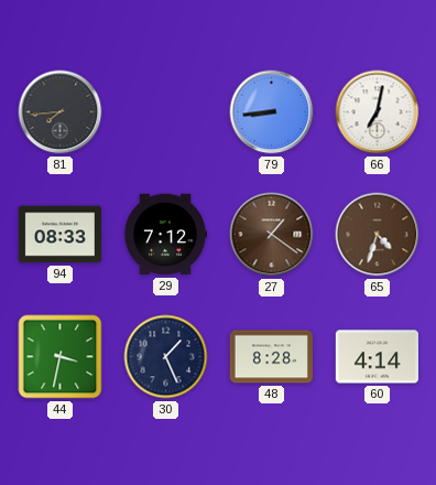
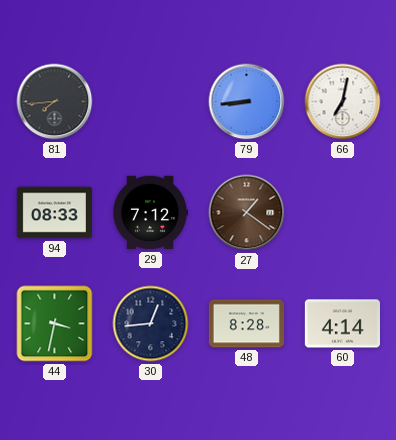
65: 4:33 -> none
30: 1:26 -> 12:44
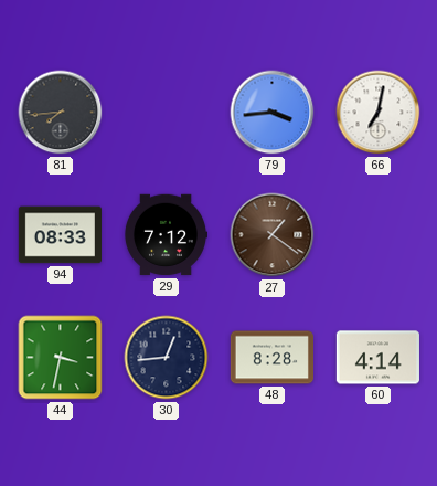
79: 8:44 -> 3:44
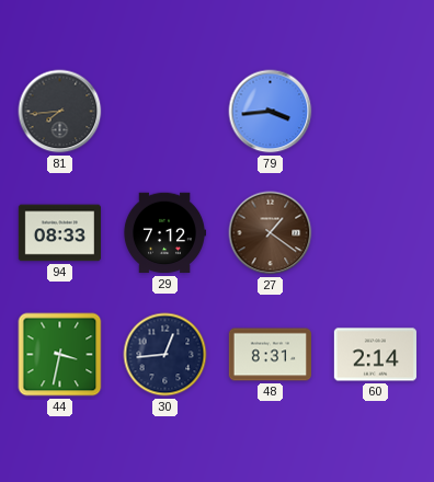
66: 7:02 -> none
48: 8:28 -> 8:31
60: 4:14 -> 2:14
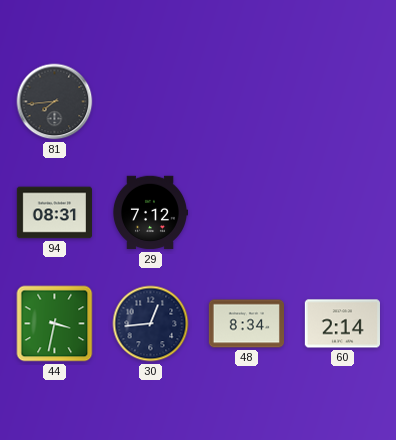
79: 3:44 -> none
94: 08:33 -> 08:31
27: 1:21 -> none
48: 8:31 -> 8:34
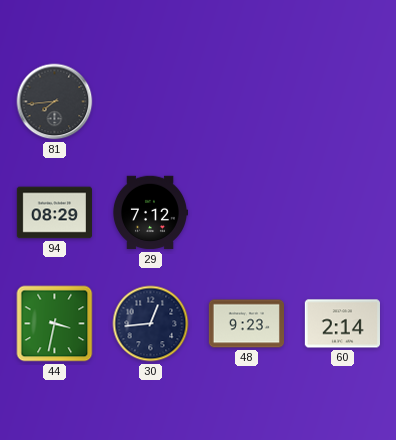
94: 08:31 -> 08:29
48: 8:34 -> 9:23
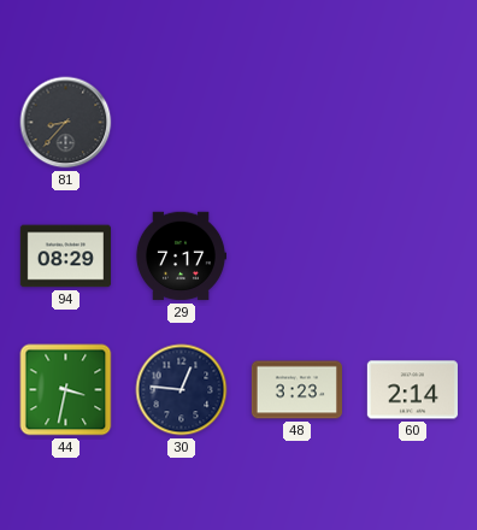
81: 7:44 -> 8:37
29: 7:12 -> 7:17
30: 12:44 -> 12:46
48: 9:23 -> 3:23
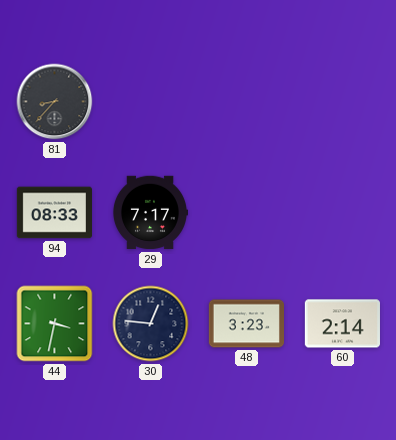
94: 08:29 -> 08:33
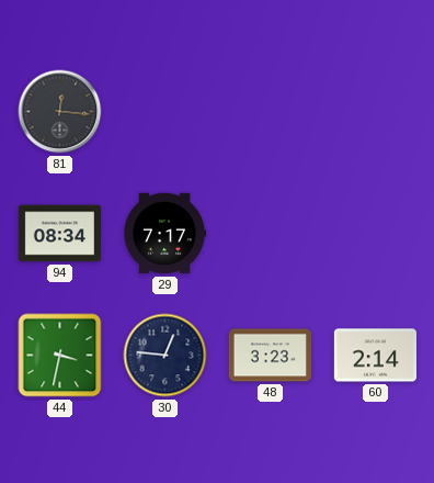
81: 8:37 -> 12:16
94: 08:33 -> 08:34
